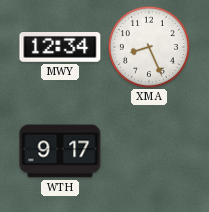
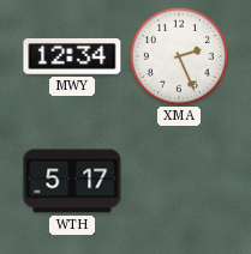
XMA: 8:26 -> 2:26
WTH: 9:17 -> 5:17
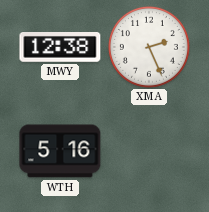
MWY: 12:34 -> 12:38
WTH: 5:17 -> 5:16
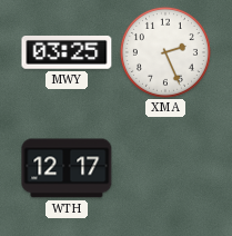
MWY: 12:38 -> 03:25
WTH: 5:16 -> 12:17
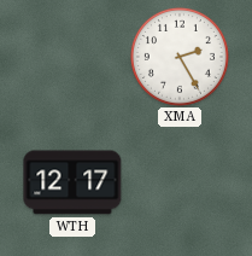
MWY: 03:25 -> none
XMA: 2:26 -> 2:25
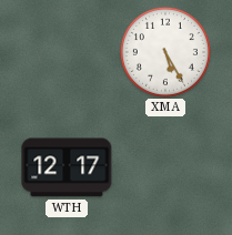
XMA: 2:25 -> 5:25
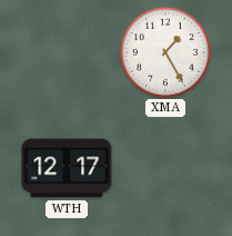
XMA: 5:25 -> 1:25
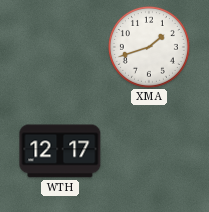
XMA: 1:25 -> 1:42
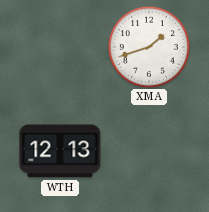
WTH: 12:17 -> 12:13
